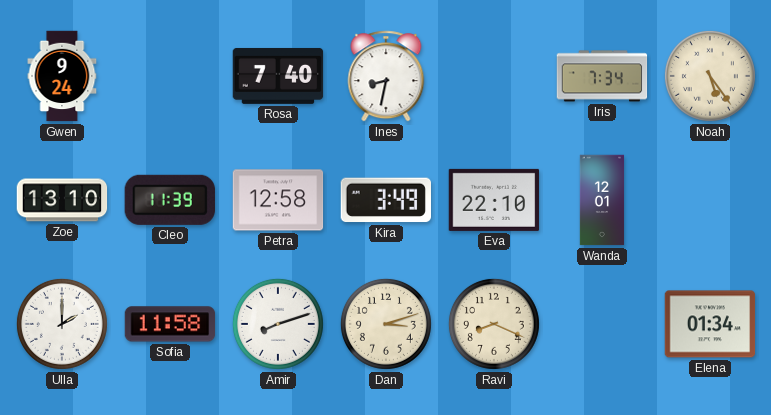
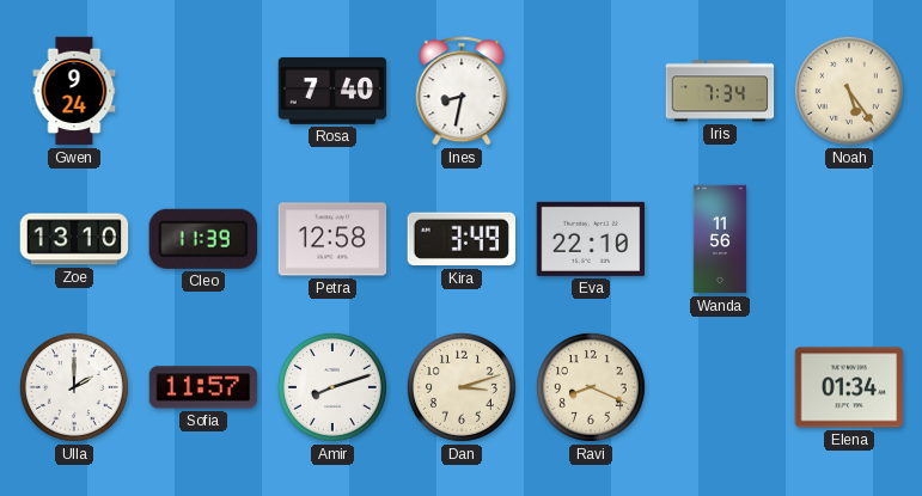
Wanda: 12:01 -> 11:56
Sofia: 11:58 -> 11:57
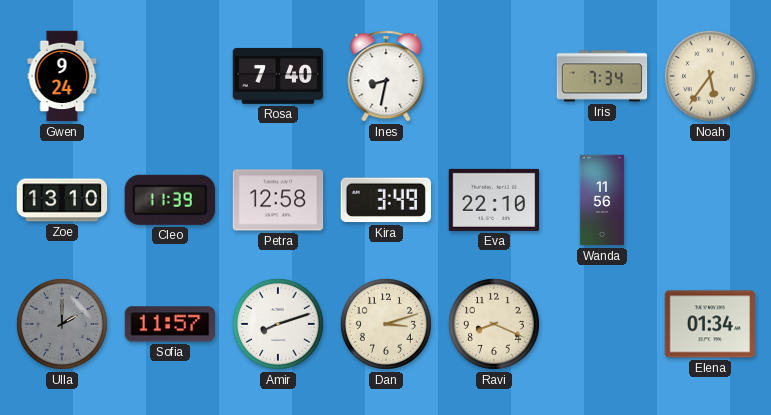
Noah: 5:24 -> 5:36
Ulla dial: white -> grey
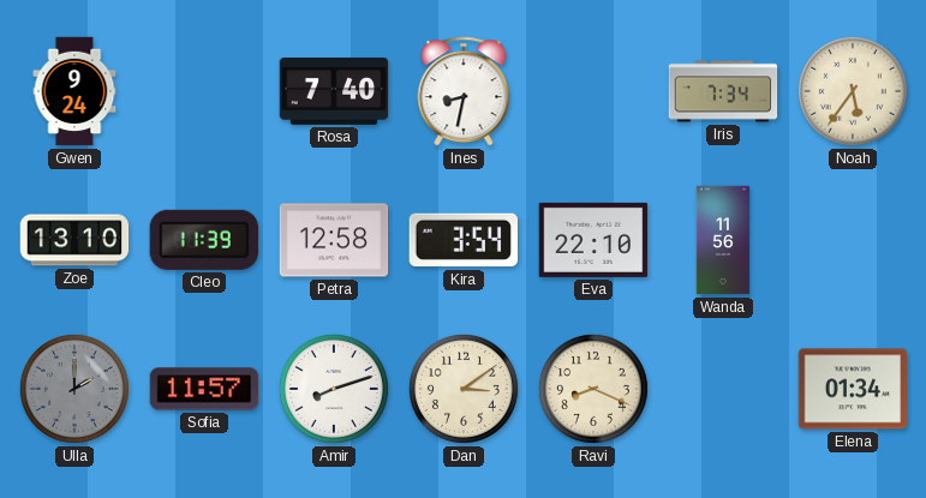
Kira: 3:49 -> 3:54
Dan: 3:12 -> 3:09
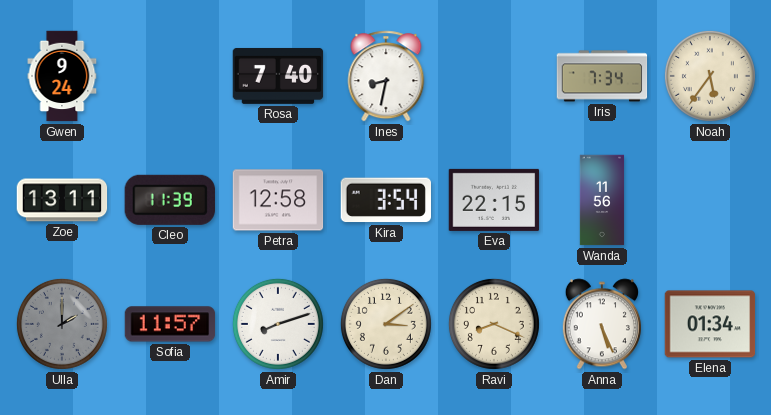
Zoe: 13:10 -> 13:11
Eva: 22:10 -> 22:15
Anna: none -> 5:26
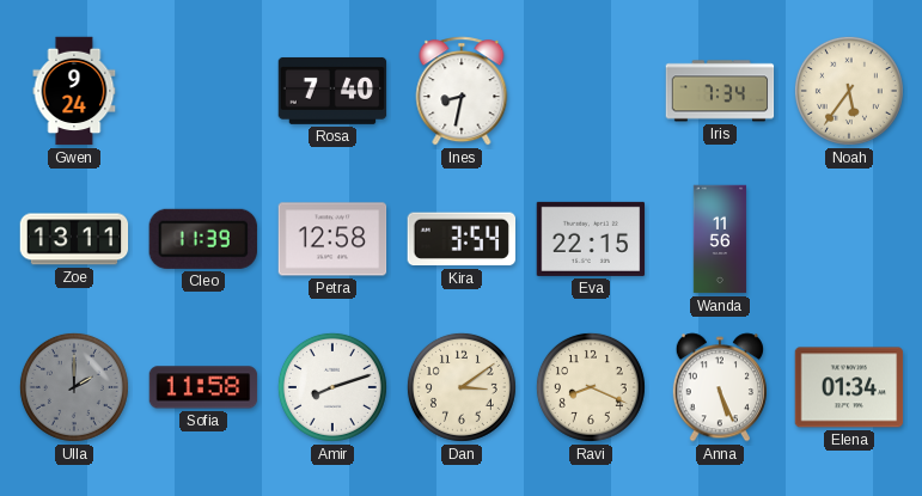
Sofia: 11:57 -> 11:58
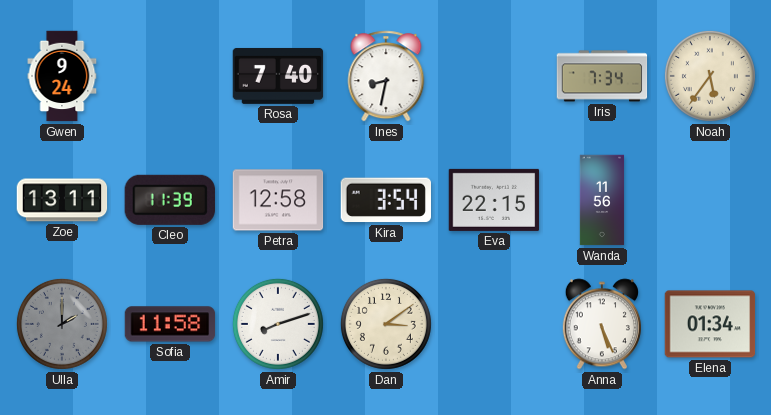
Ravi: 8:19 -> none
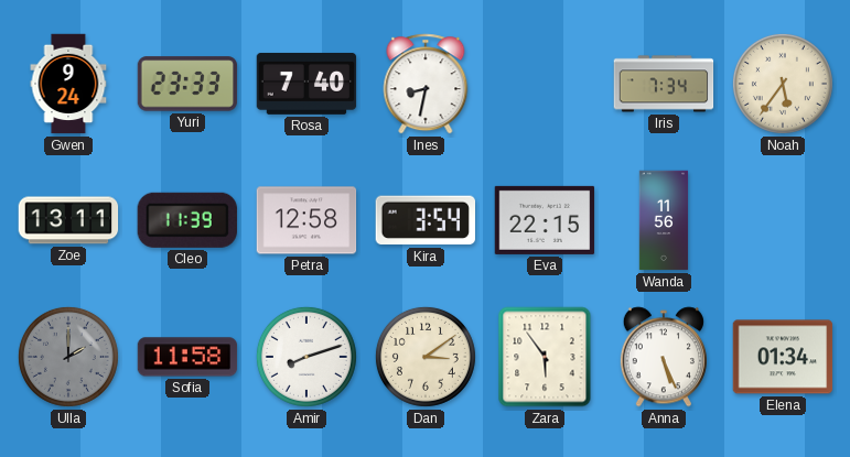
Yuri: none -> 23:33
Zara: none -> 5:54
